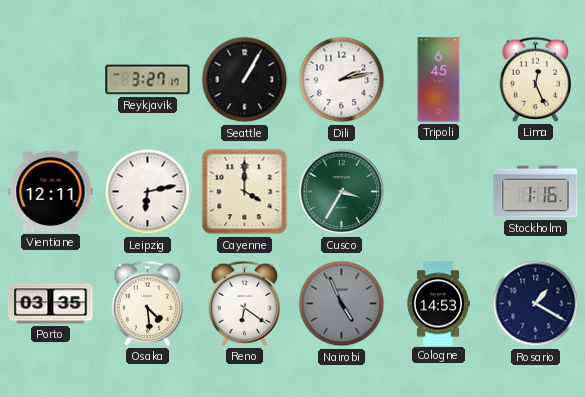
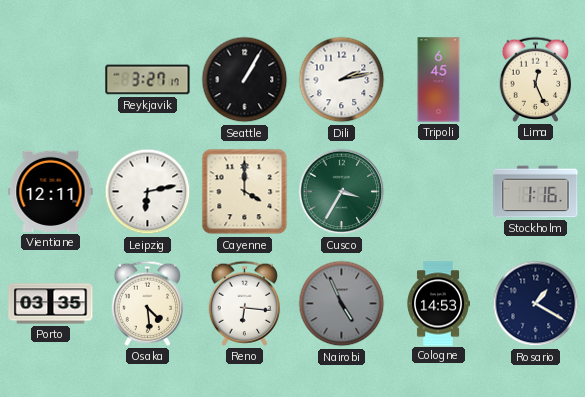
Reno: 6:21 -> 6:16
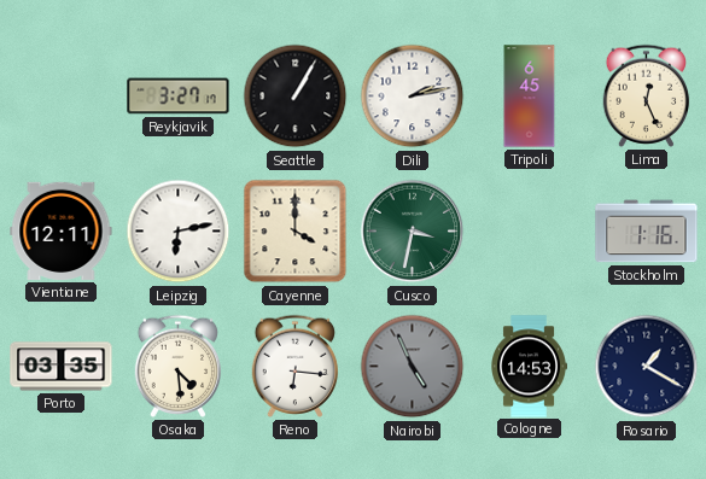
Cusco: 3:35 -> 3:32
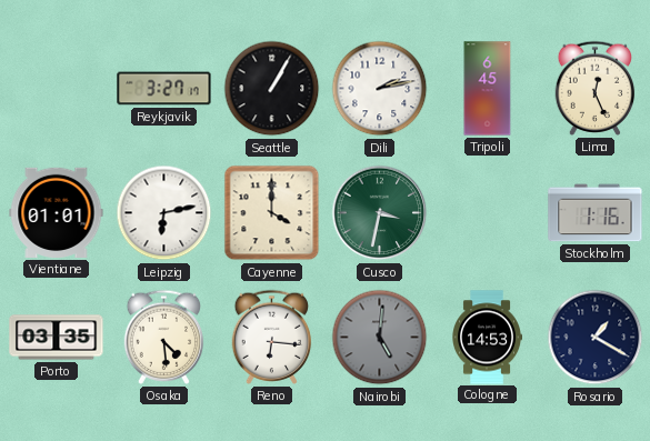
Vientiane: 12:11 -> 01:01
Nairobi: 4:56 -> 5:01
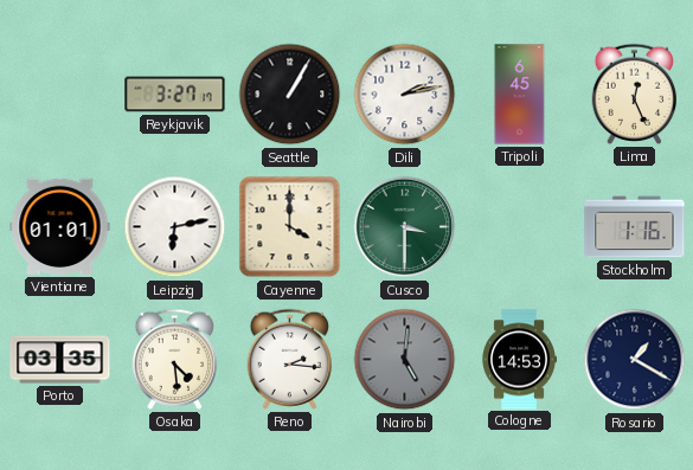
Cusco: 3:32 -> 3:30
Reno: 6:16 -> 2:16
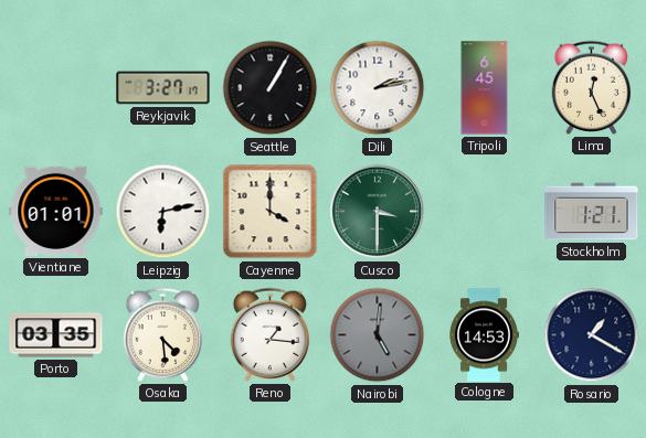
Stockholm: 1:16 -> 1:21
Reno: 2:16 -> 1:16
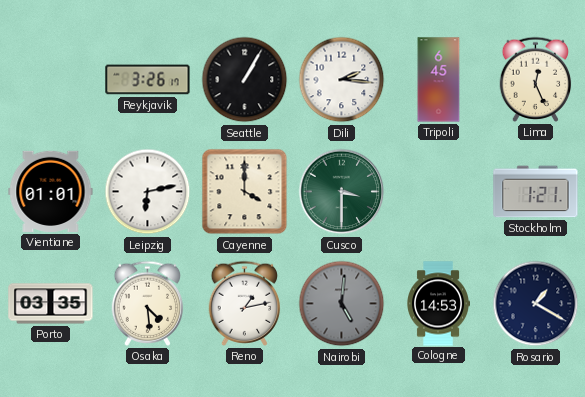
Reykjavik: 3:27 -> 3:26
Dili: 2:13 -> 2:16
Reno: 1:16 -> 1:13
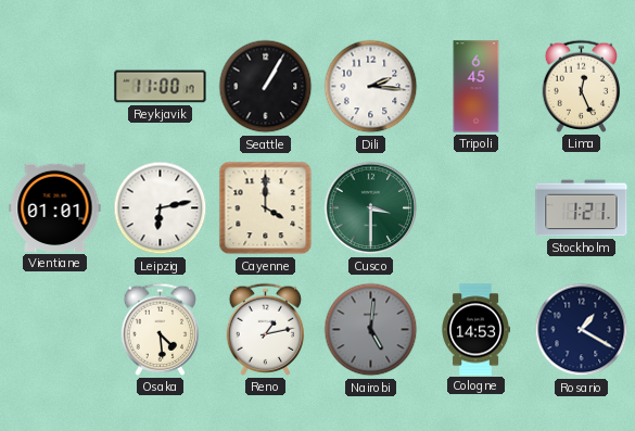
Reykjavik: 3:26 -> 11:00
Porto: 03:35 -> none
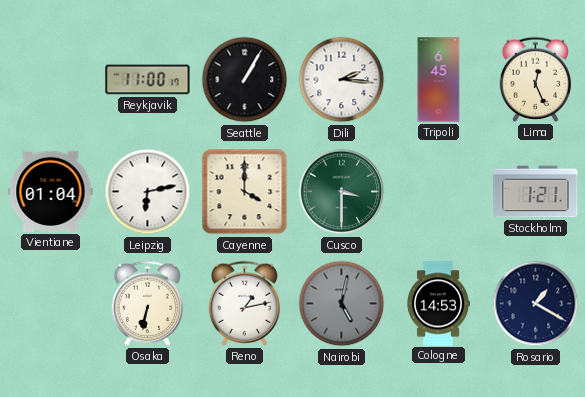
Vientiane: 01:01 -> 01:04
Osaka: 4:29 -> 6:32
Nairobi: 5:01 -> 5:02
